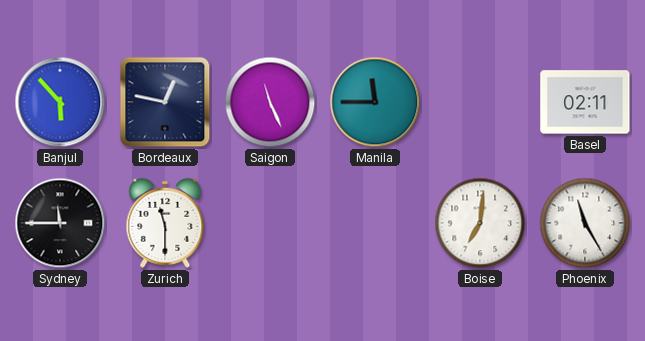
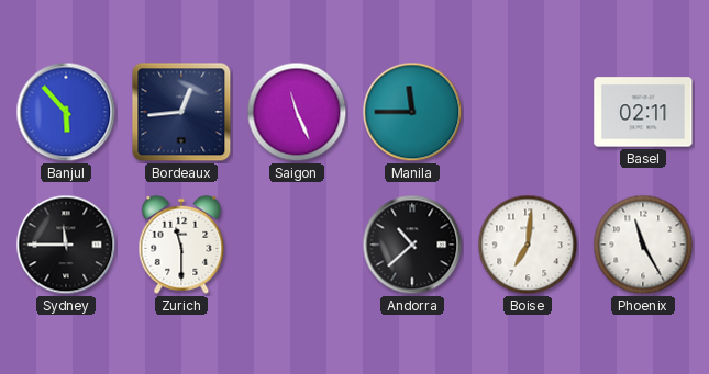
Bordeaux: 12:47 -> 12:44
Andorra: none -> 10:38
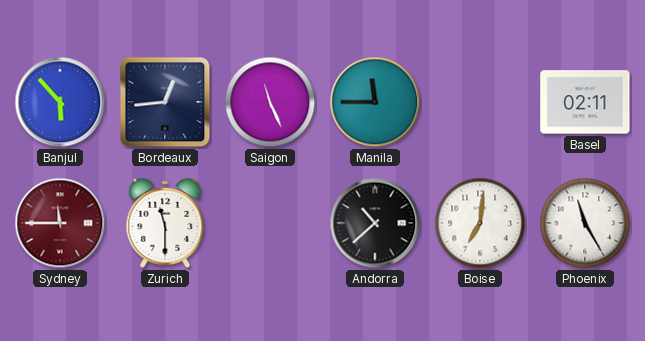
Sydney dial: black -> burgundy
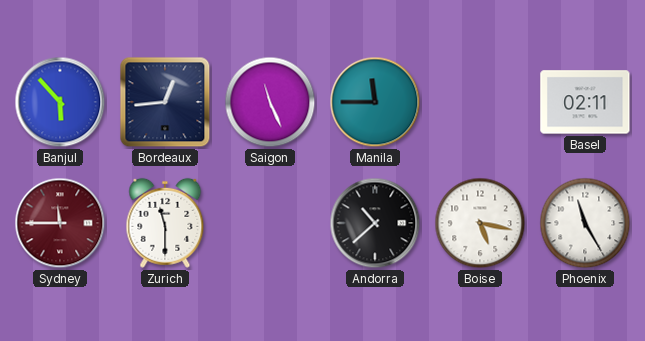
Boise: 7:01 -> 5:17
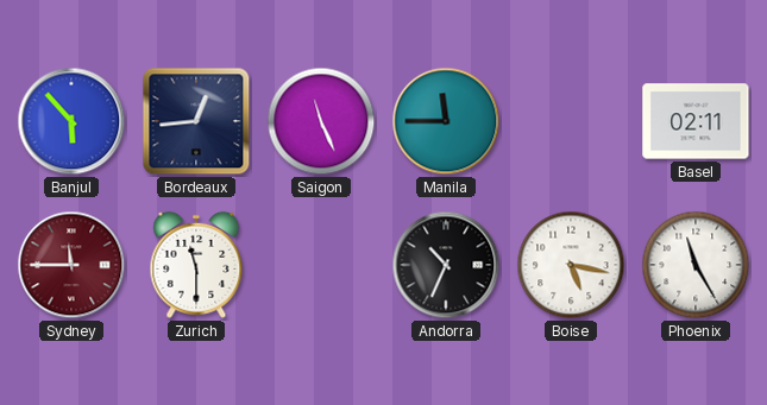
Andorra: 10:38 -> 10:34
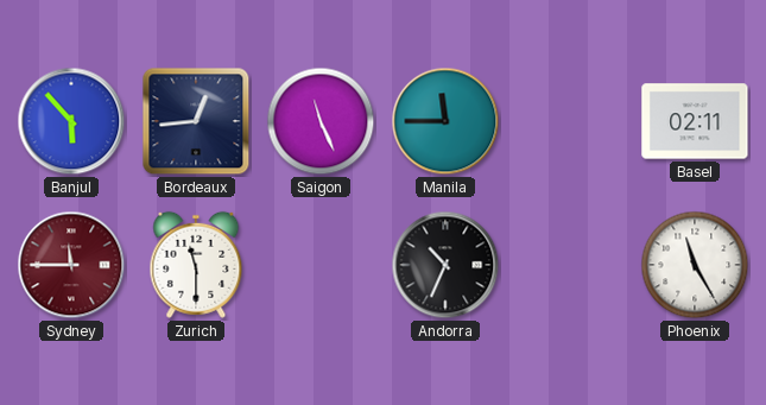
Boise: 5:17 -> none
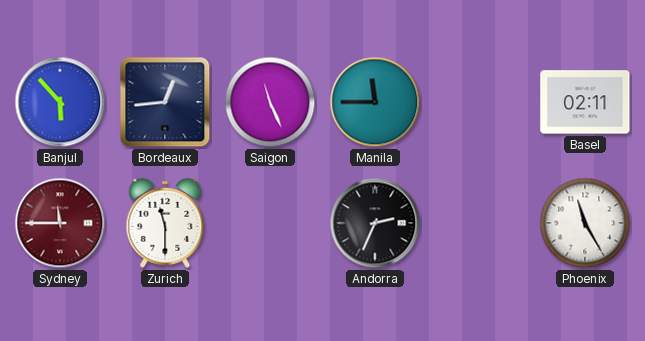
Andorra: 10:34 -> 2:34
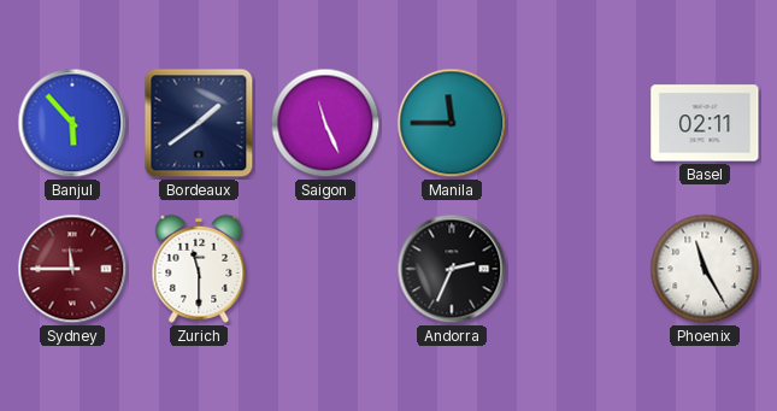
Bordeaux: 12:44 -> 1:39
